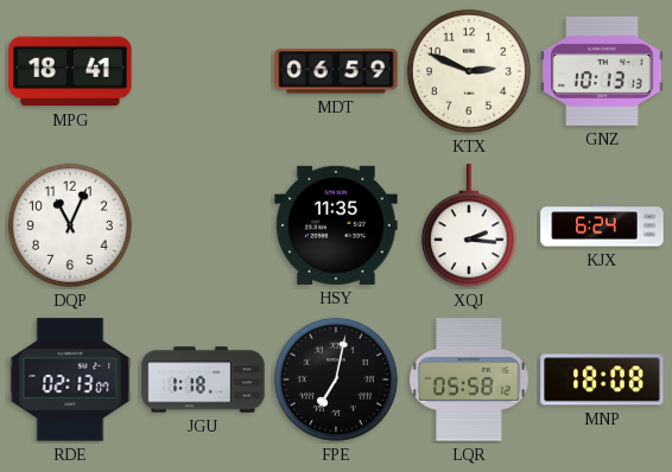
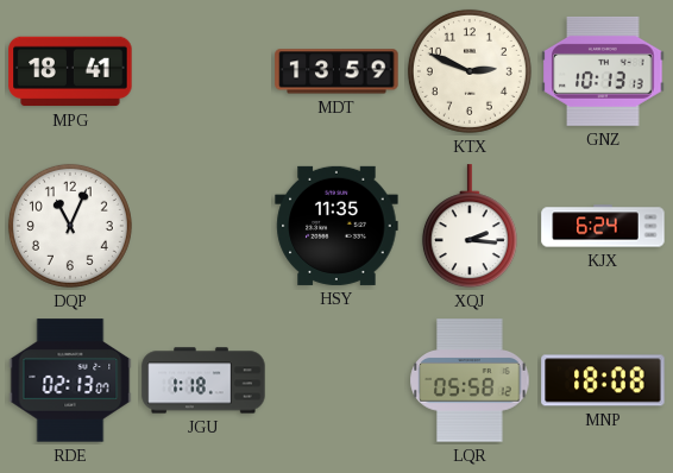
MDT: 06:59 -> 13:59
FPE: 7:02 -> none
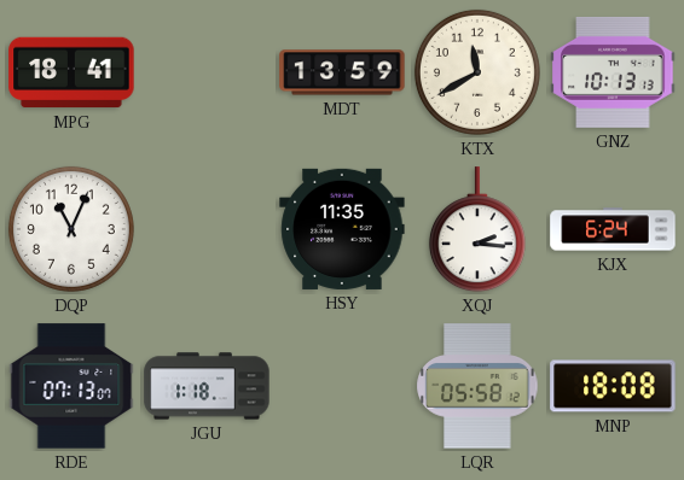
KTX: 2:49 -> 11:40
RDE: 02:13 -> 07:13
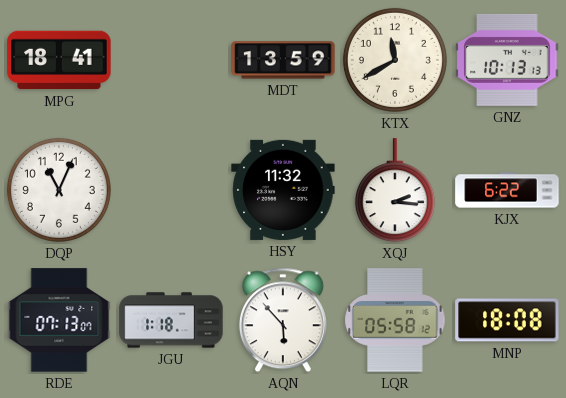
HSY: 11:35 -> 11:32
KJX: 6:24 -> 6:22
AQN: none -> 5:53
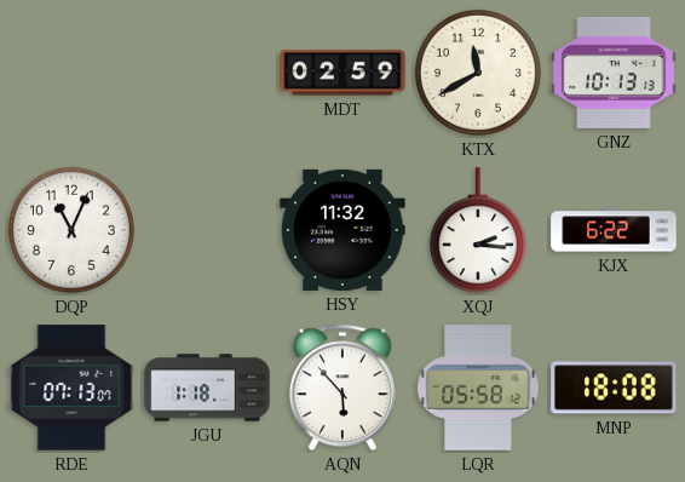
MPG: 18:41 -> none
MDT: 13:59 -> 02:59
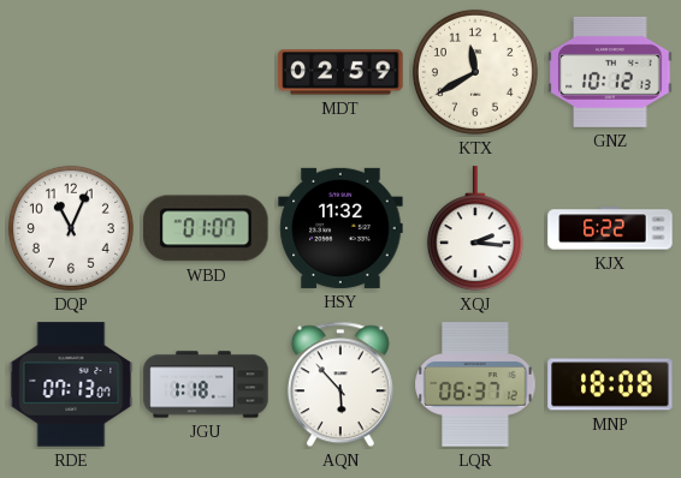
GNZ: 10:13 -> 10:12
WBD: none -> 01:07
LQR: 05:58 -> 06:37
